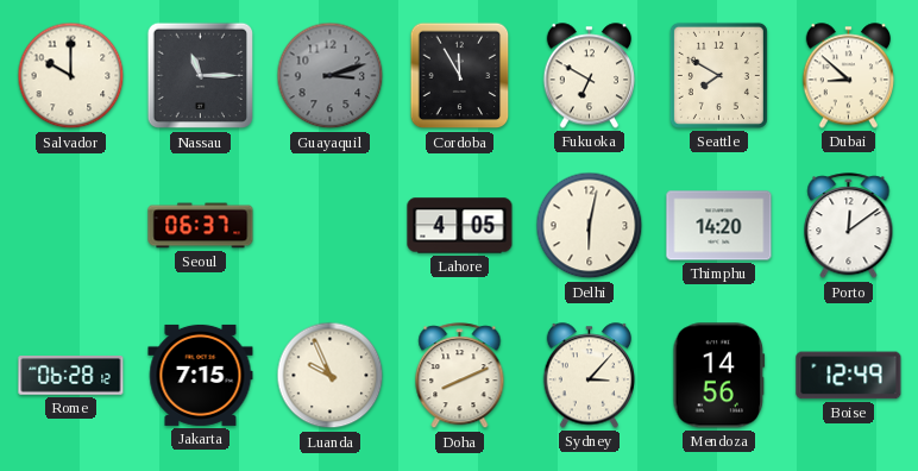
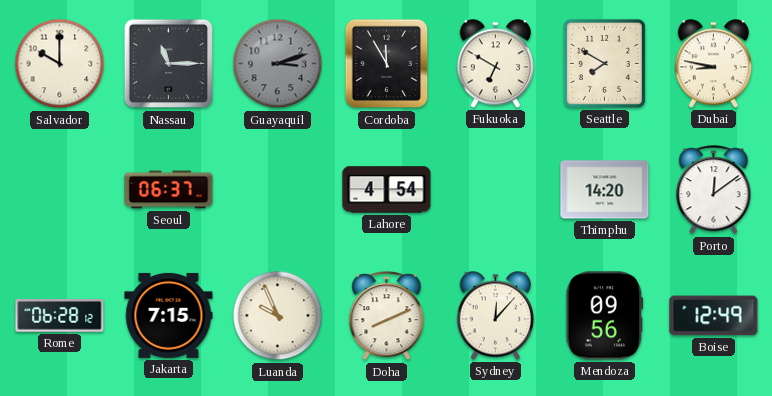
Dubai: 8:52 -> 8:47
Lahore: 4:05 -> 4:54
Delhi: 6:02 -> none
Sydney: 3:07 -> 12:07
Mendoza: 14:56 -> 09:56
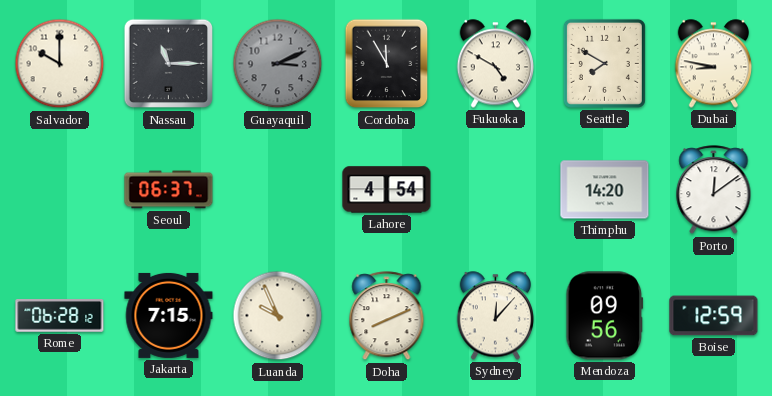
Guayaquil: 3:12 -> 3:11
Fukuoka: 6:50 -> 4:50
Boise: 12:49 -> 12:59
